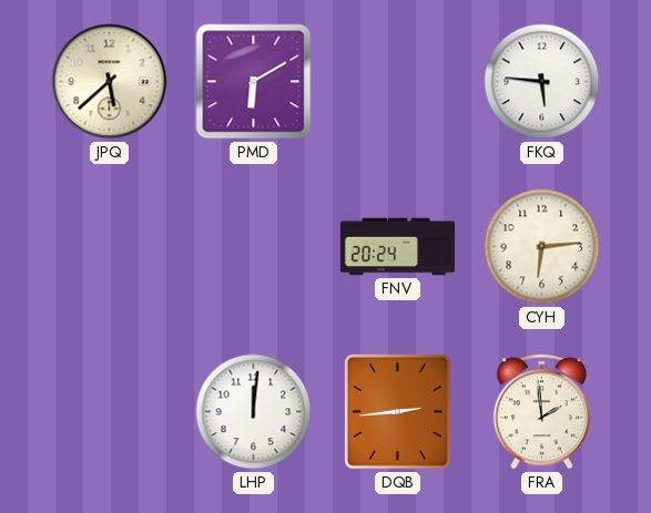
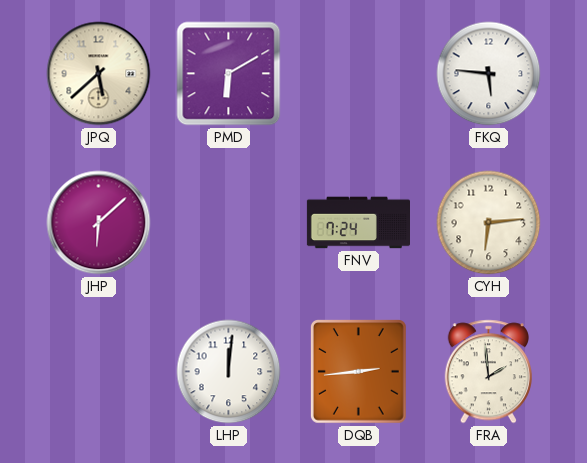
JHP: none -> 6:08
FNV: 20:24 -> 7:24
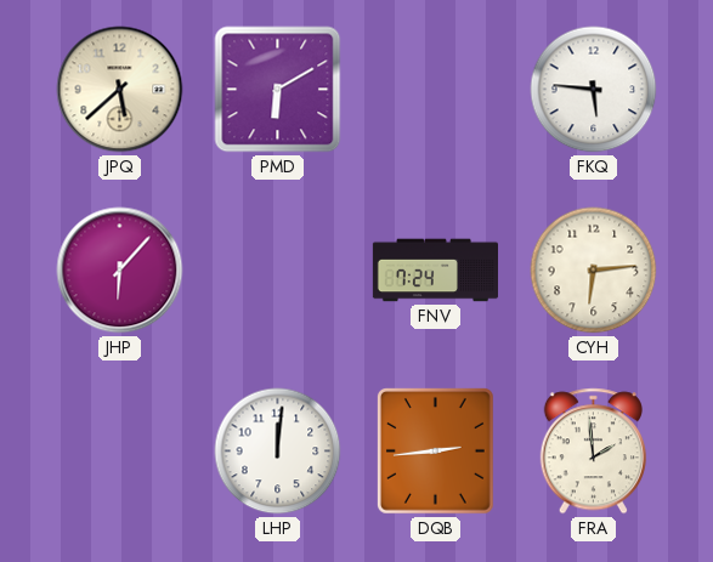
JHP: 6:08 -> 6:07
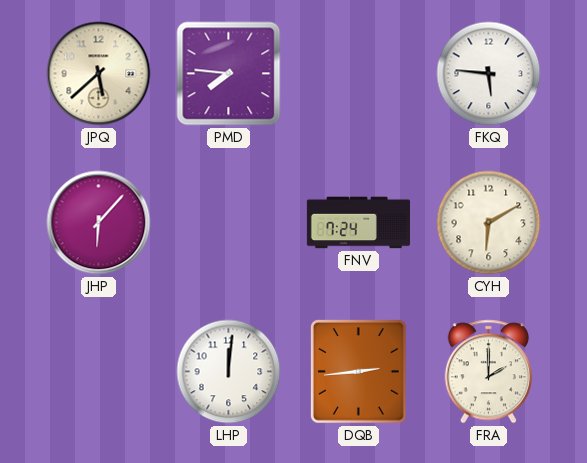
PMD: 6:10 -> 7:46
CYH: 6:14 -> 6:10
FRA: 1:59 -> 2:00
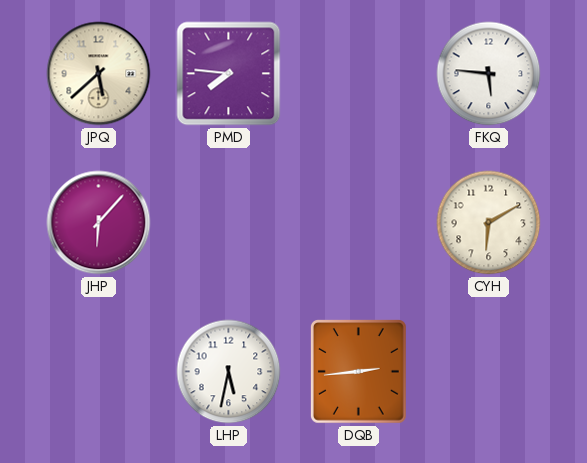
FNV: 7:24 -> none
LHP: 12:01 -> 5:32
FRA: 2:00 -> none
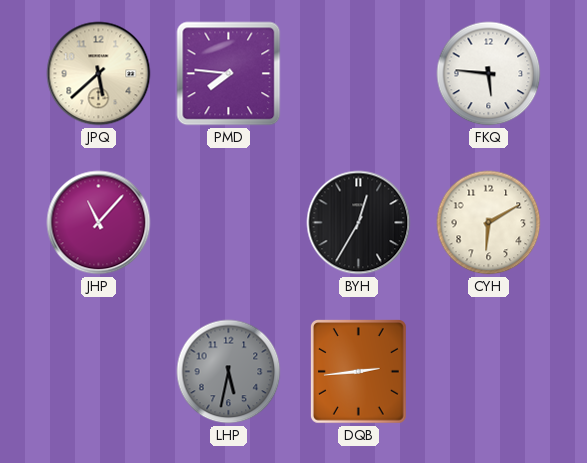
JHP: 6:07 -> 11:07
BYH: none -> 12:35
LHP dial: white -> grey
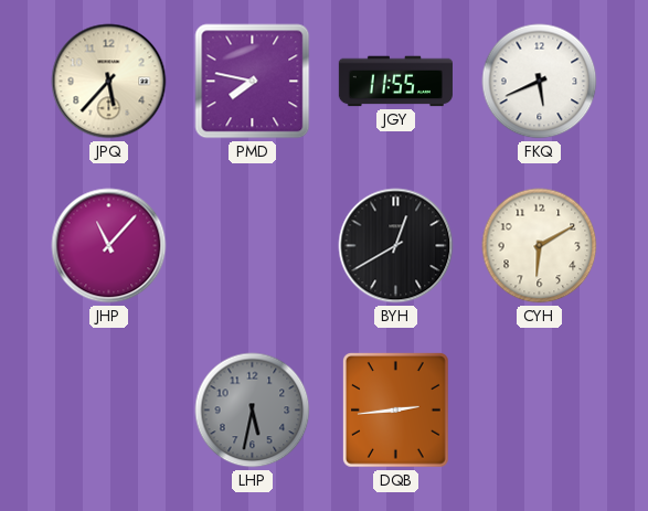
JPQ: 5:38 -> 5:37
PMD: 7:46 -> 7:47
JGY: none -> 11:55
FKQ: 5:46 -> 5:41
BYH: 12:35 -> 12:40
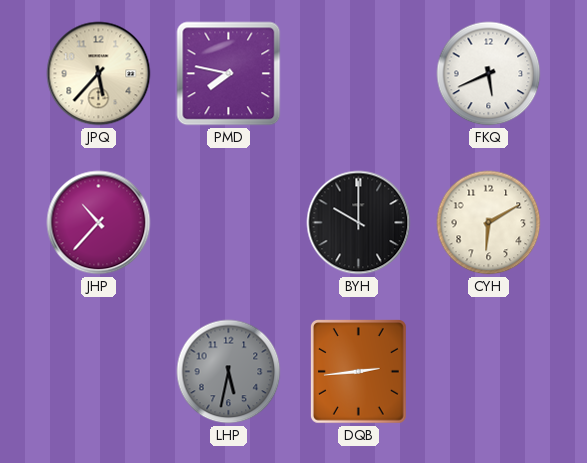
JGY: 11:55 -> none
JHP: 11:07 -> 10:37
BYH: 12:40 -> 10:00
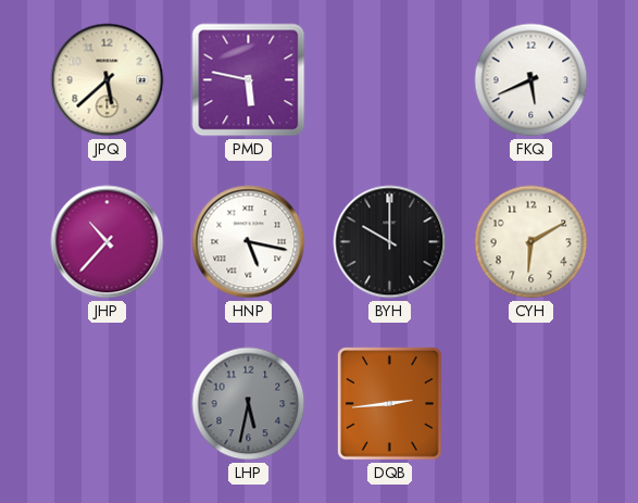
JPQ: 5:37 -> 5:38
PMD: 7:47 -> 5:47
HNP: none -> 5:17
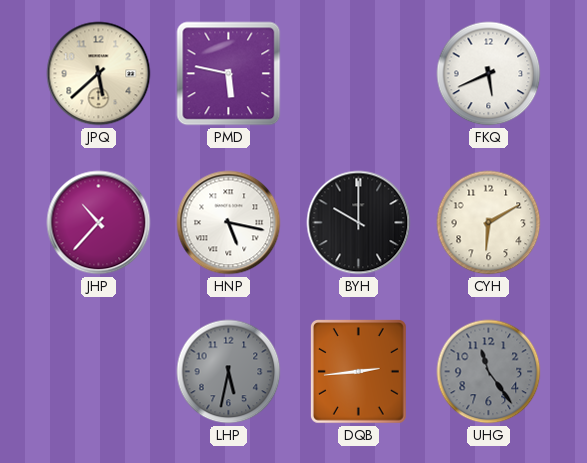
UHG: none -> 11:24
